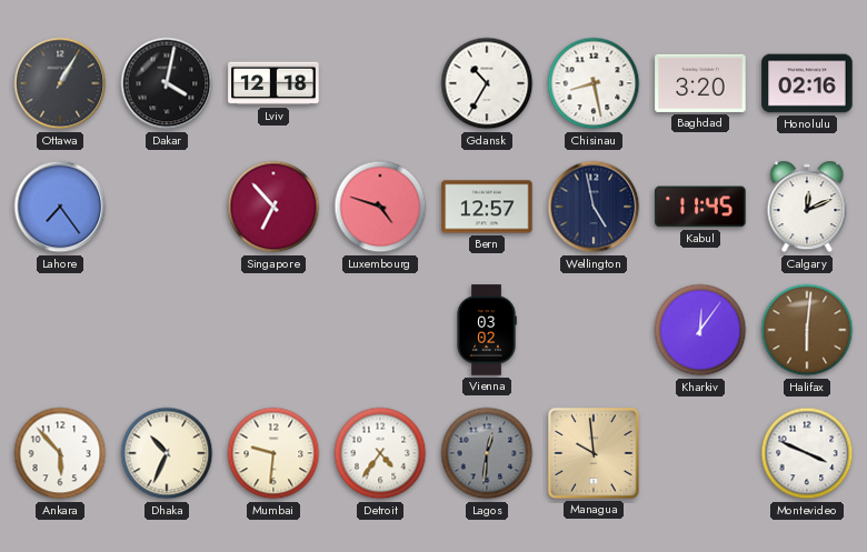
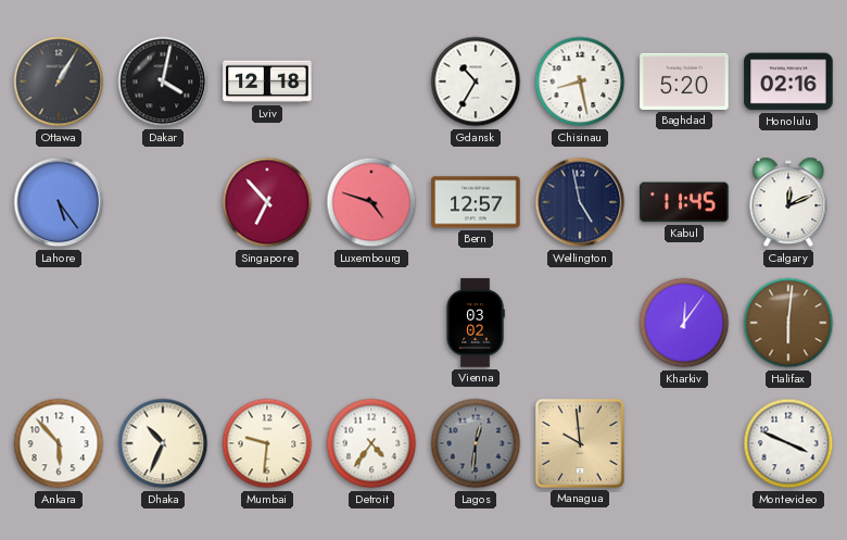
Baghdad: 3:20 -> 5:20
Lahore: 7:24 -> 5:24
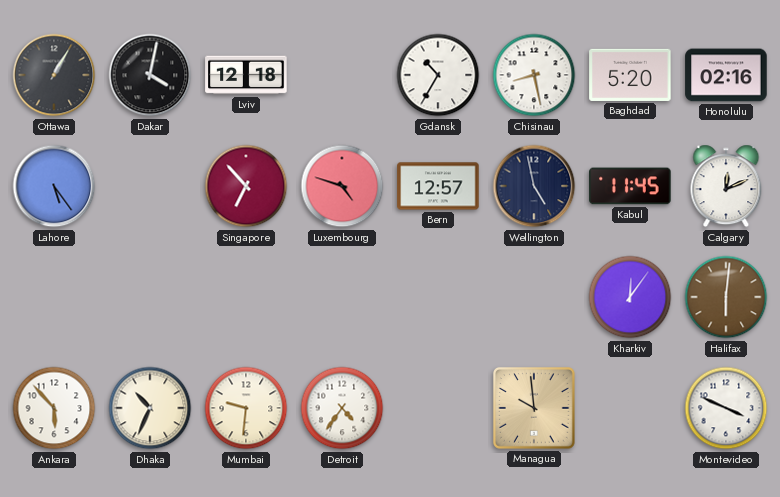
Vienna: 03:02 -> none
Lagos: 12:31 -> none
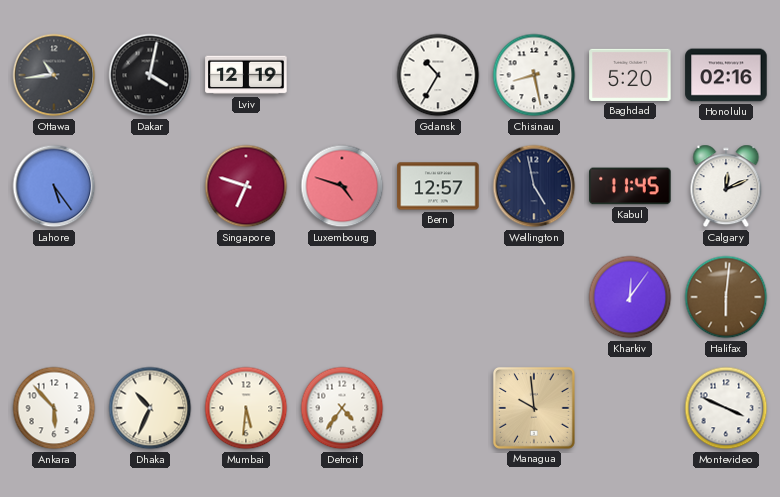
Ottawa: 1:05 -> 10:44
Lviv: 12:18 -> 12:19
Singapore: 6:53 -> 6:48
Mumbai: 9:31 -> 5:31
